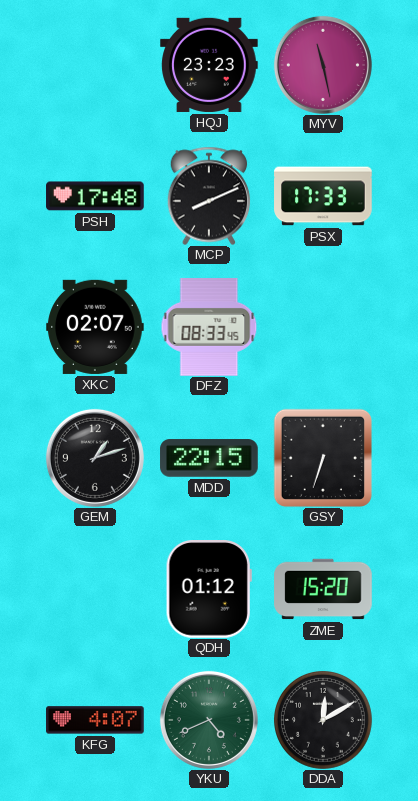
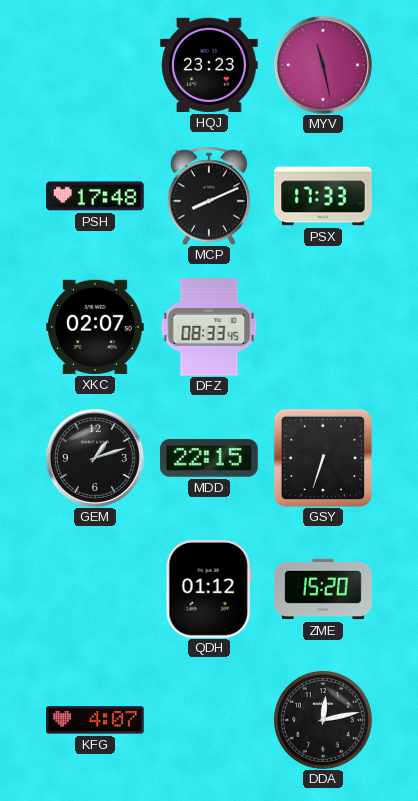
YKU: 4:41 -> none
DDA: 12:10 -> 12:13
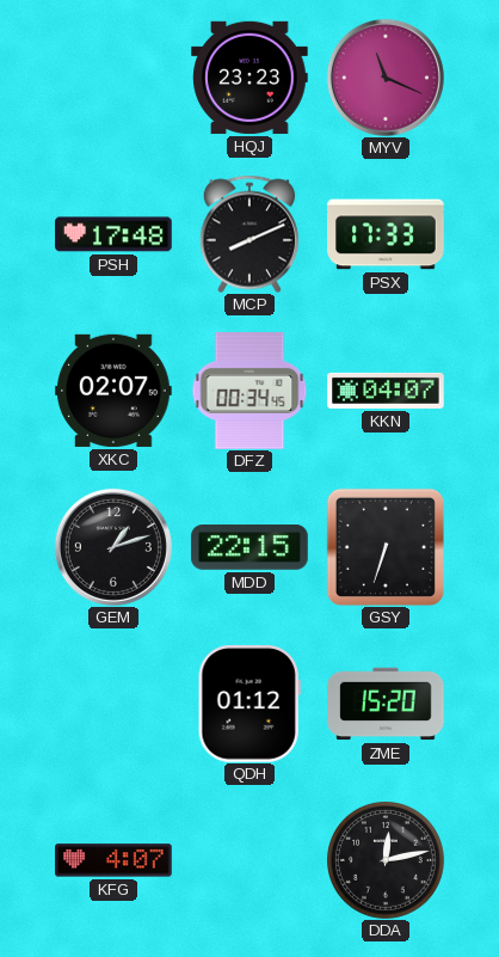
MYV: 11:28 -> 11:19
DFZ: 08:33 -> 00:34
KKN: none -> 04:07
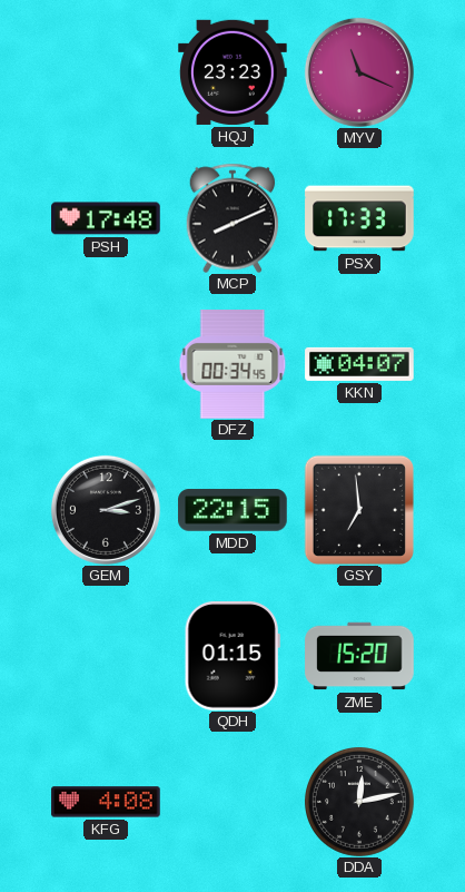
XKC: 02:07 -> none
GEM: 1:12 -> 3:12
GSY: 6:33 -> 6:59
QDH: 01:12 -> 01:15
KFG: 4:07 -> 4:08
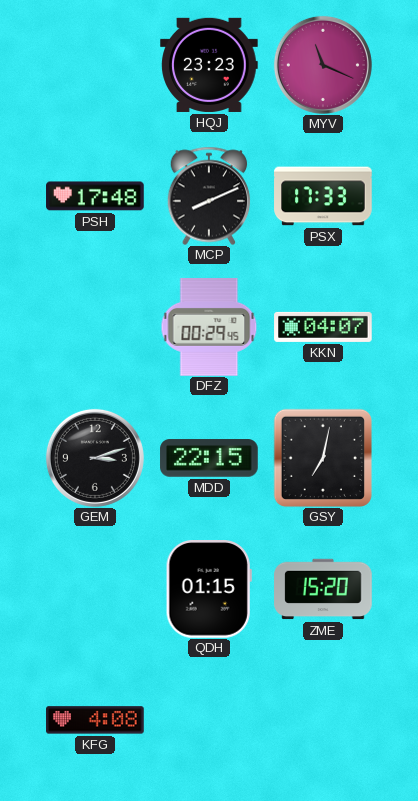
DFZ: 00:34 -> 00:29
GSY: 6:59 -> 7:02
DDA: 12:13 -> none
